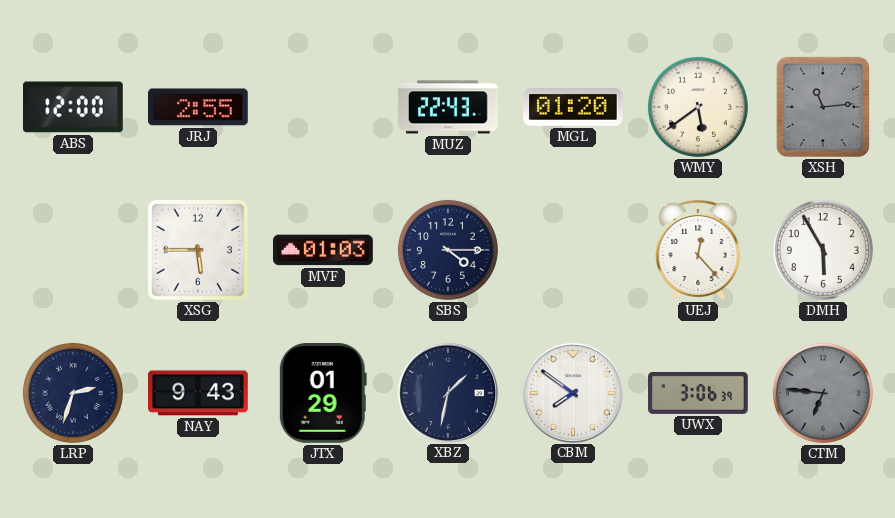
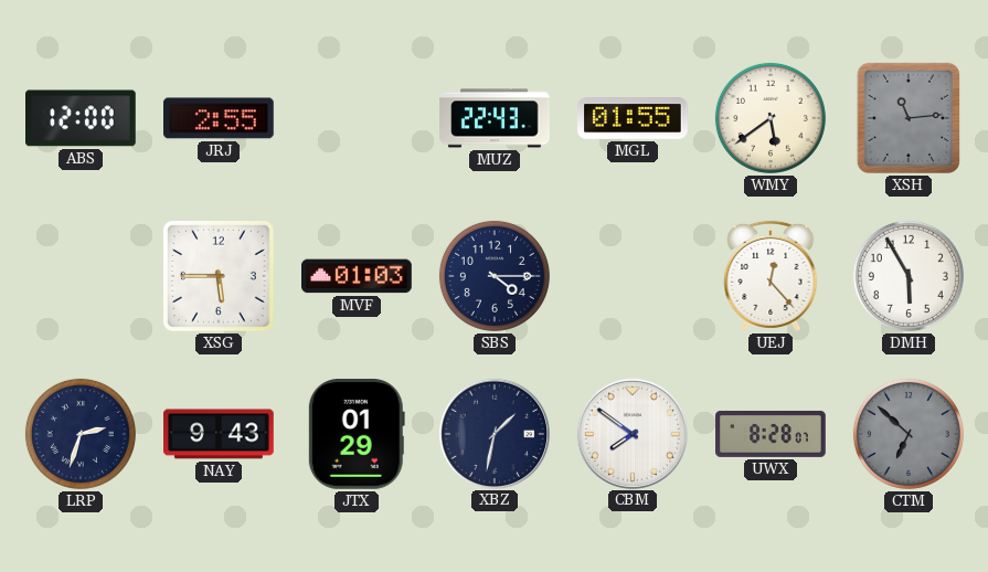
MGL: 01:20 -> 01:55
UWX: 3:06 -> 8:28
CTM: 6:46 -> 6:52
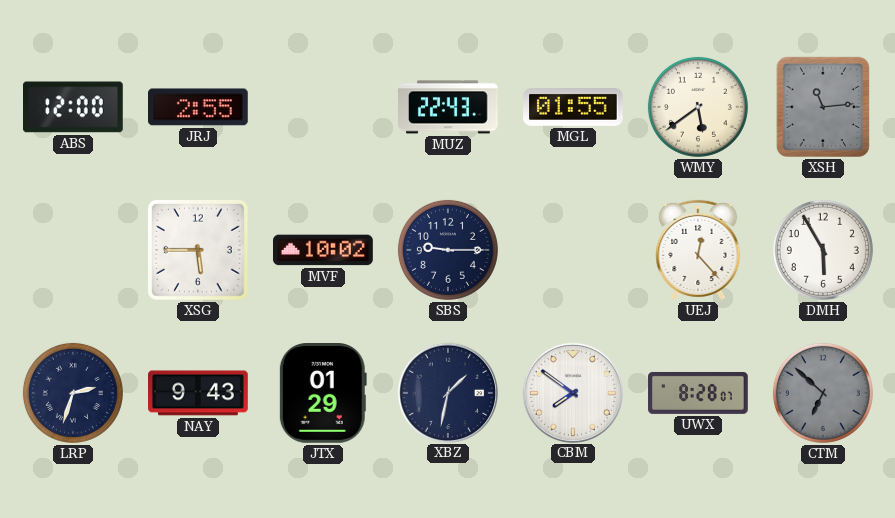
MVF: 01:03 -> 10:02
SBS: 4:15 -> 9:15
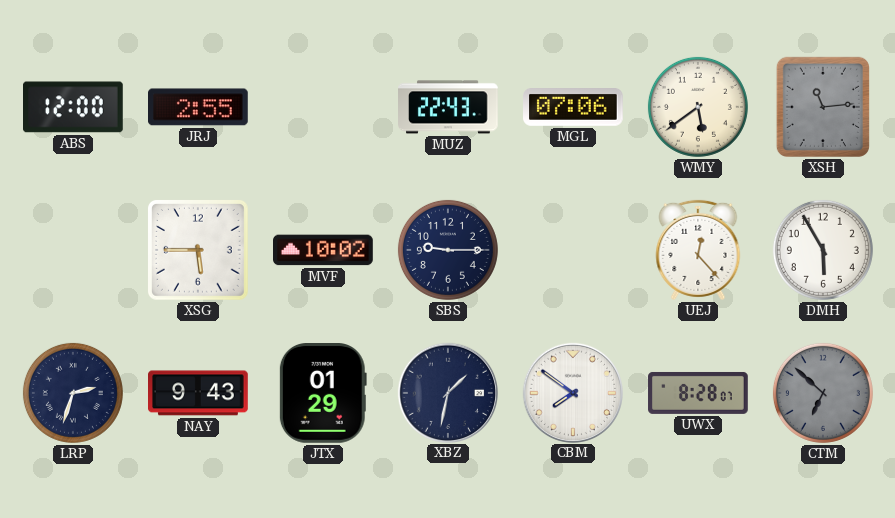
MGL: 01:55 -> 07:06
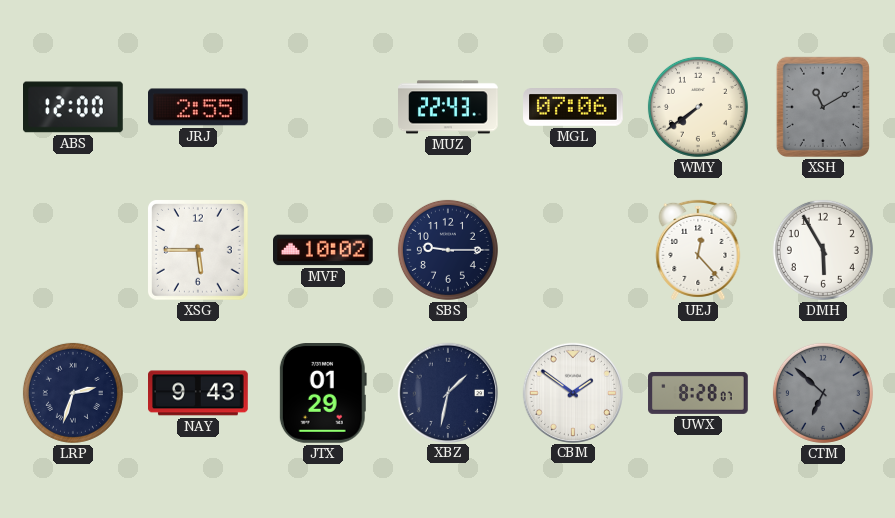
WMY: 5:39 -> 7:39
XSH: 11:14 -> 11:10
CBM: 7:51 -> 1:51
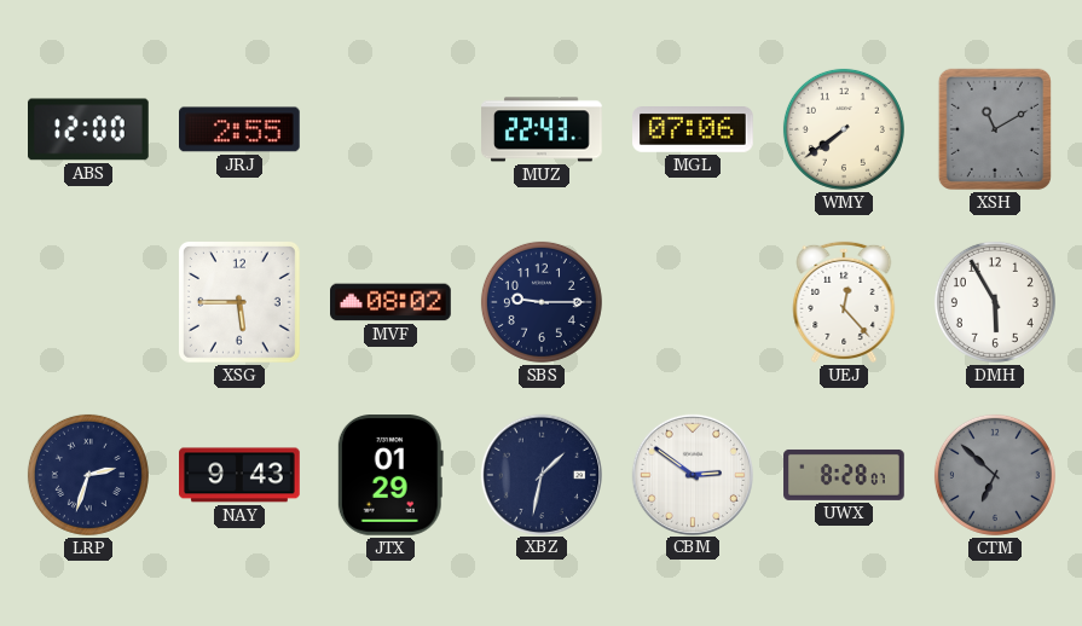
MVF: 10:02 -> 08:02
CBM: 1:51 -> 2:51
